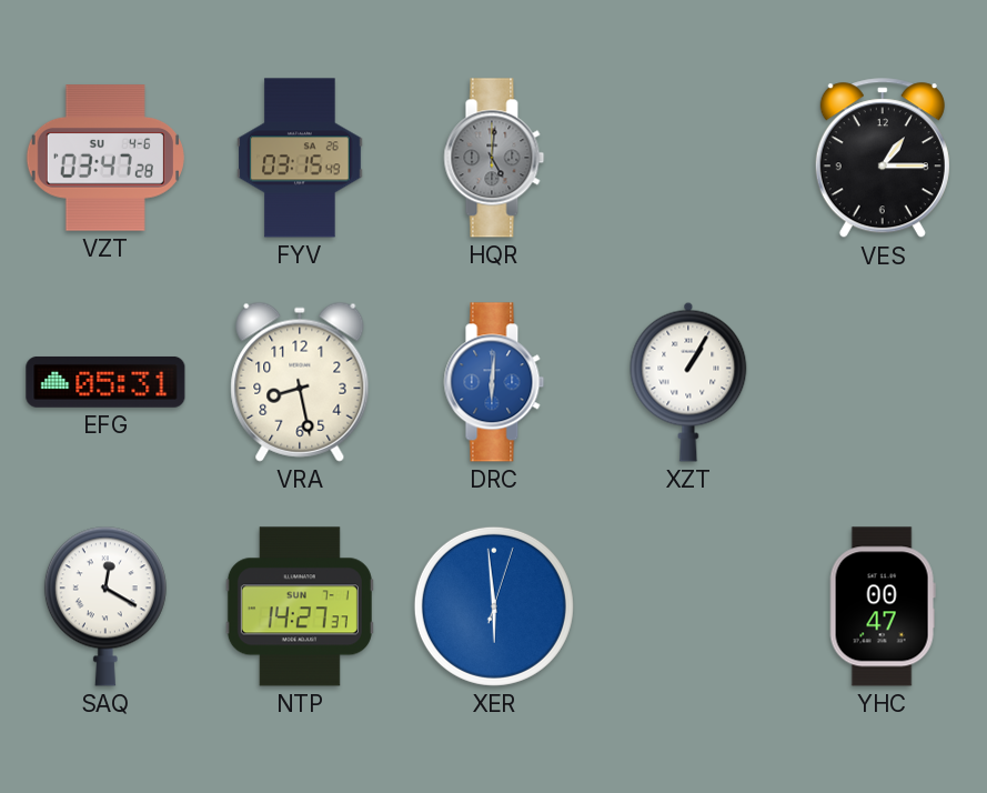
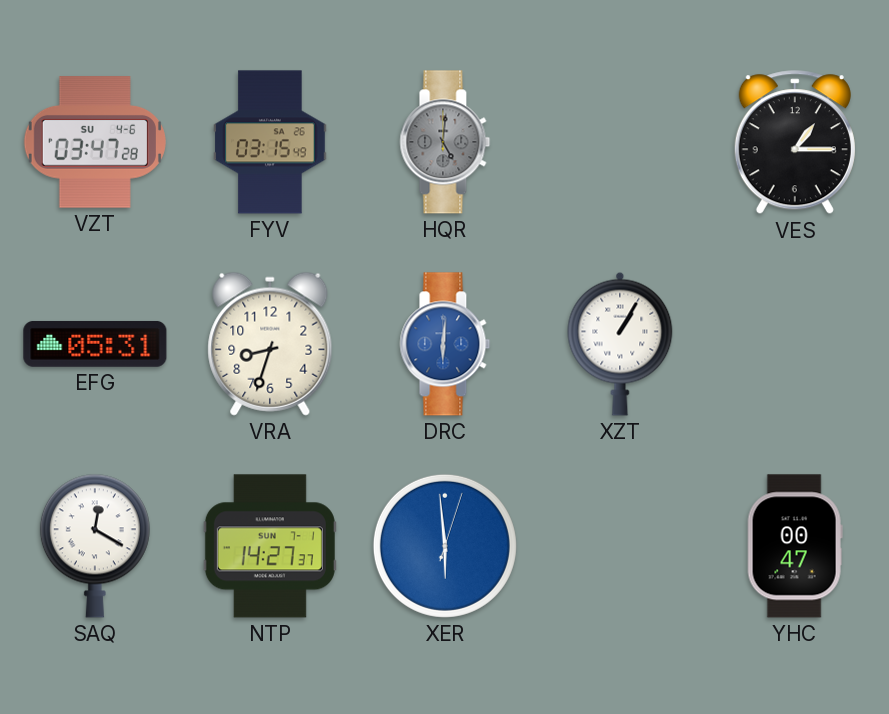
VRA: 8:28 -> 8:33
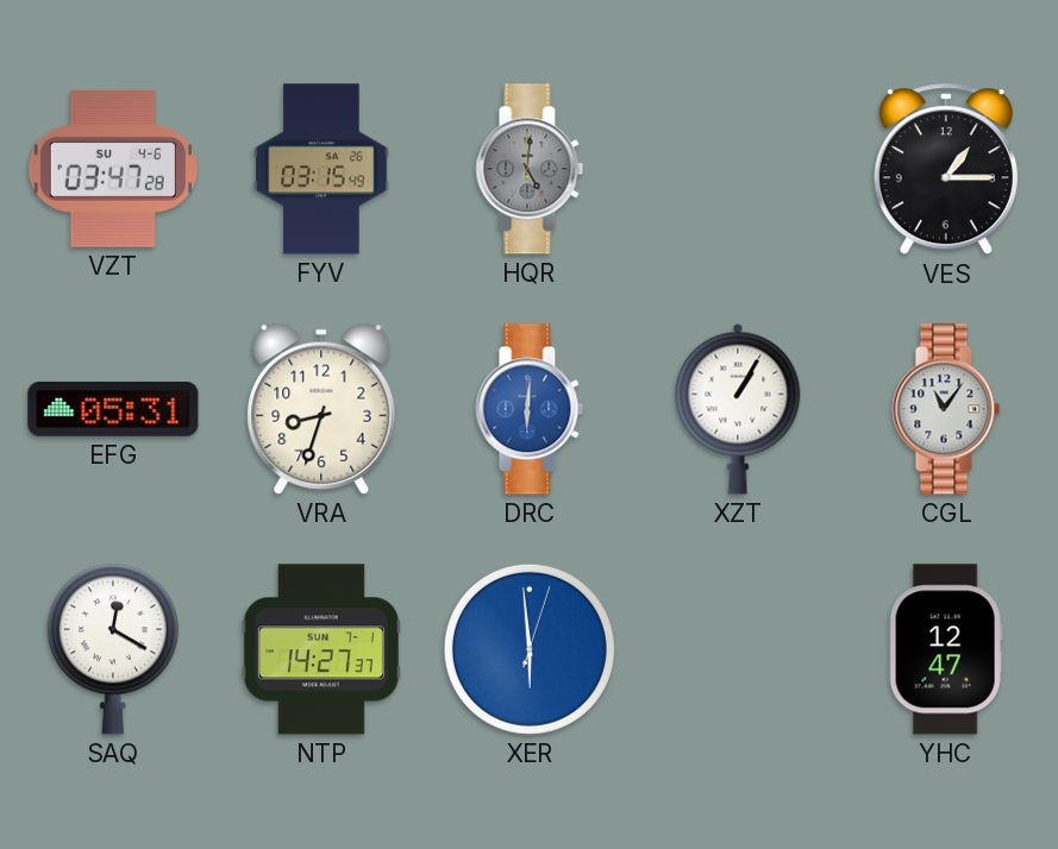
CGL: none -> 11:06
YHC: 00:47 -> 12:47
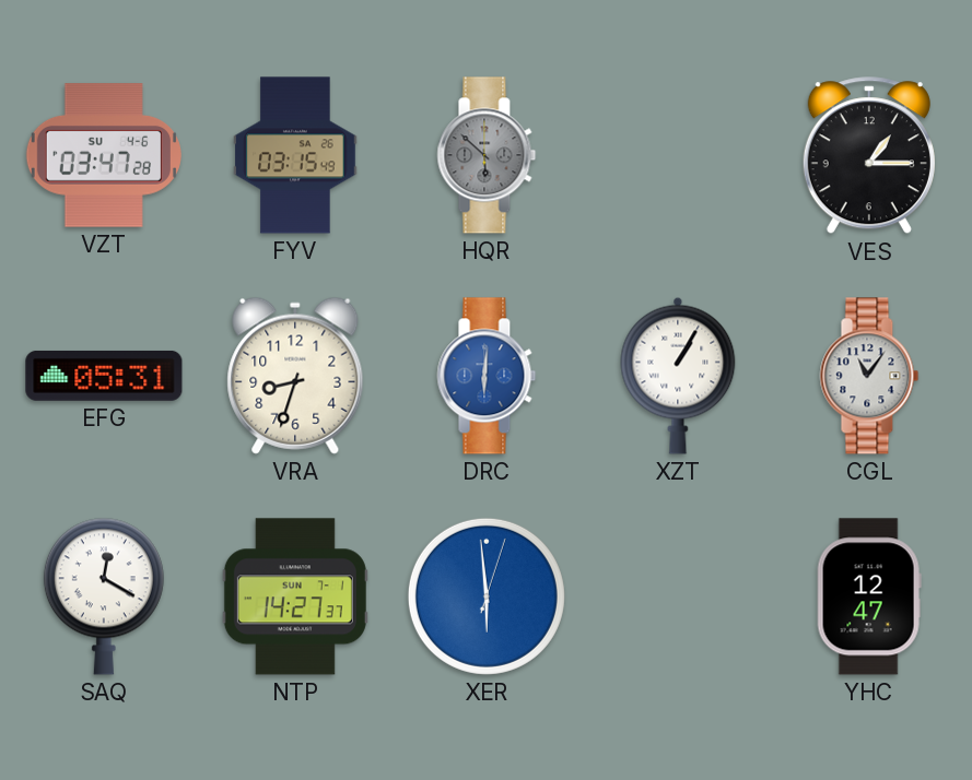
HQR: 5:01 -> 5:52
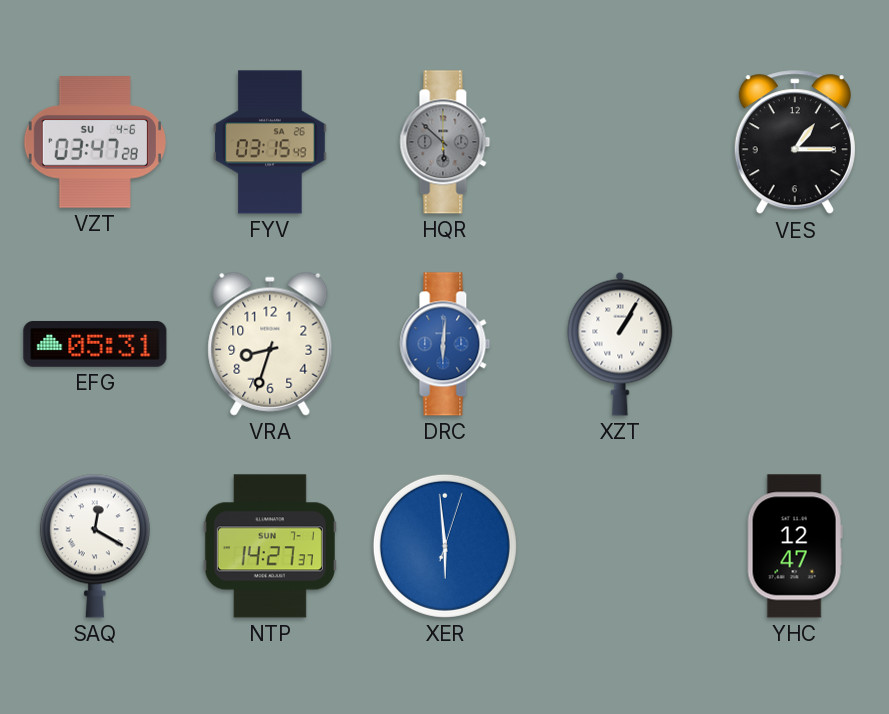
CGL: 11:06 -> none
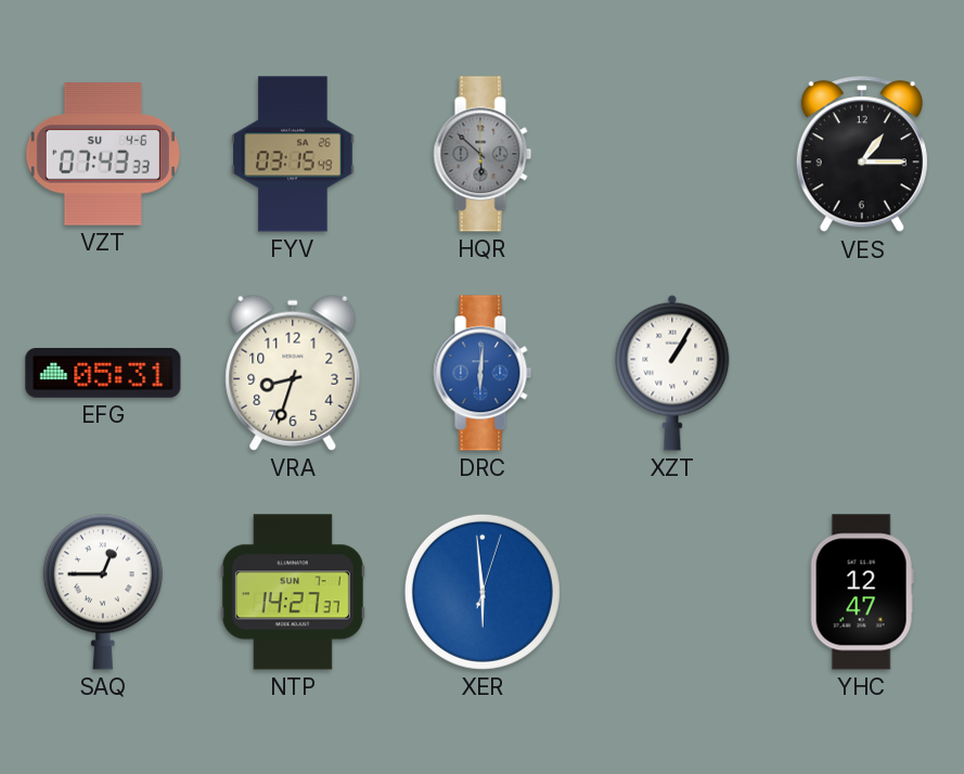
VZT: 03:47 -> 07:43
SAQ: 12:20 -> 12:45
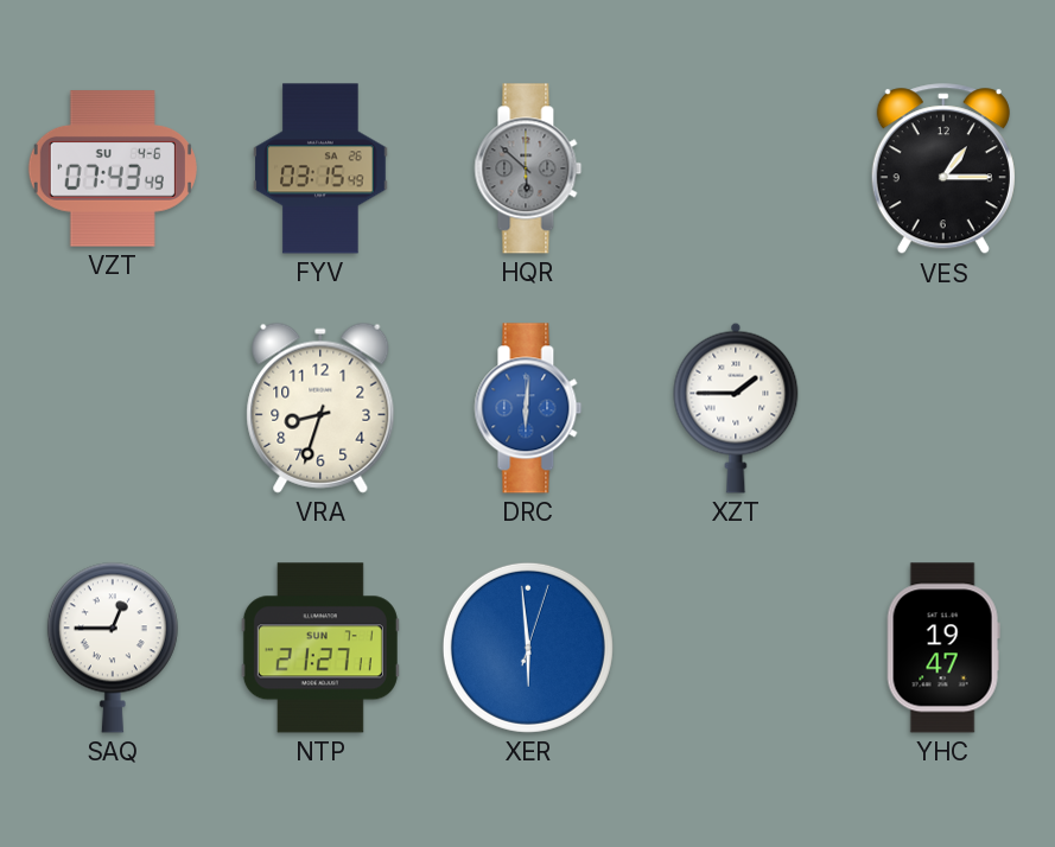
VZT: 07:43:33 -> 07:43:49
EFG: 05:31 -> none
XZT: 1:05 -> 1:45
NTP: 14:27 -> 21:27
YHC: 12:47 -> 19:47
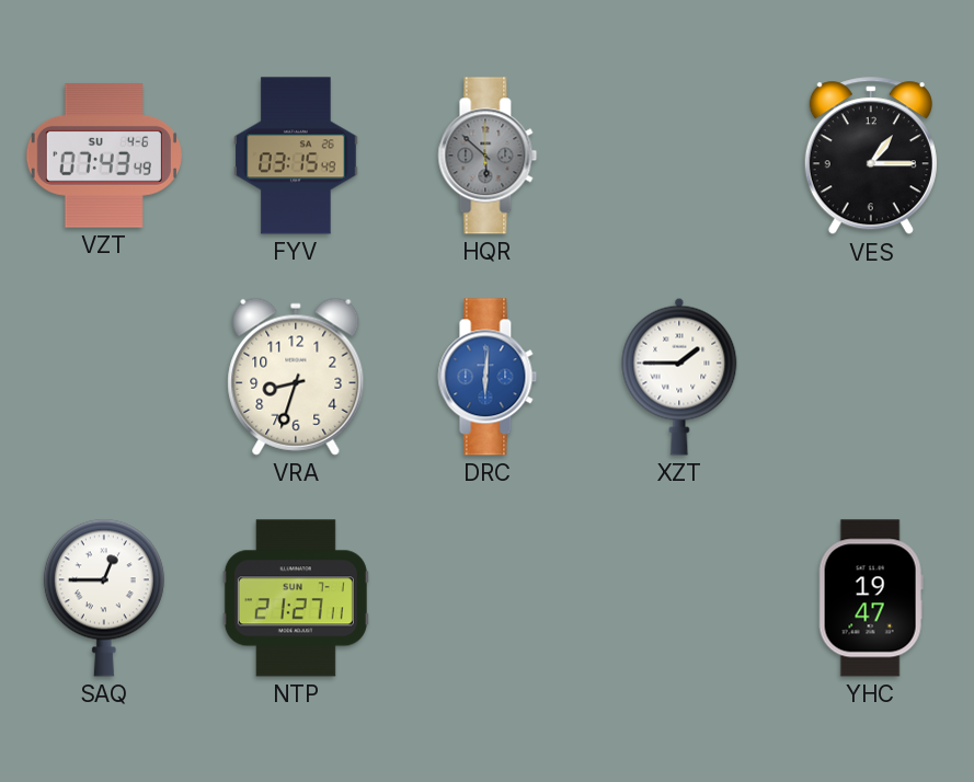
XER: 5:59 -> none
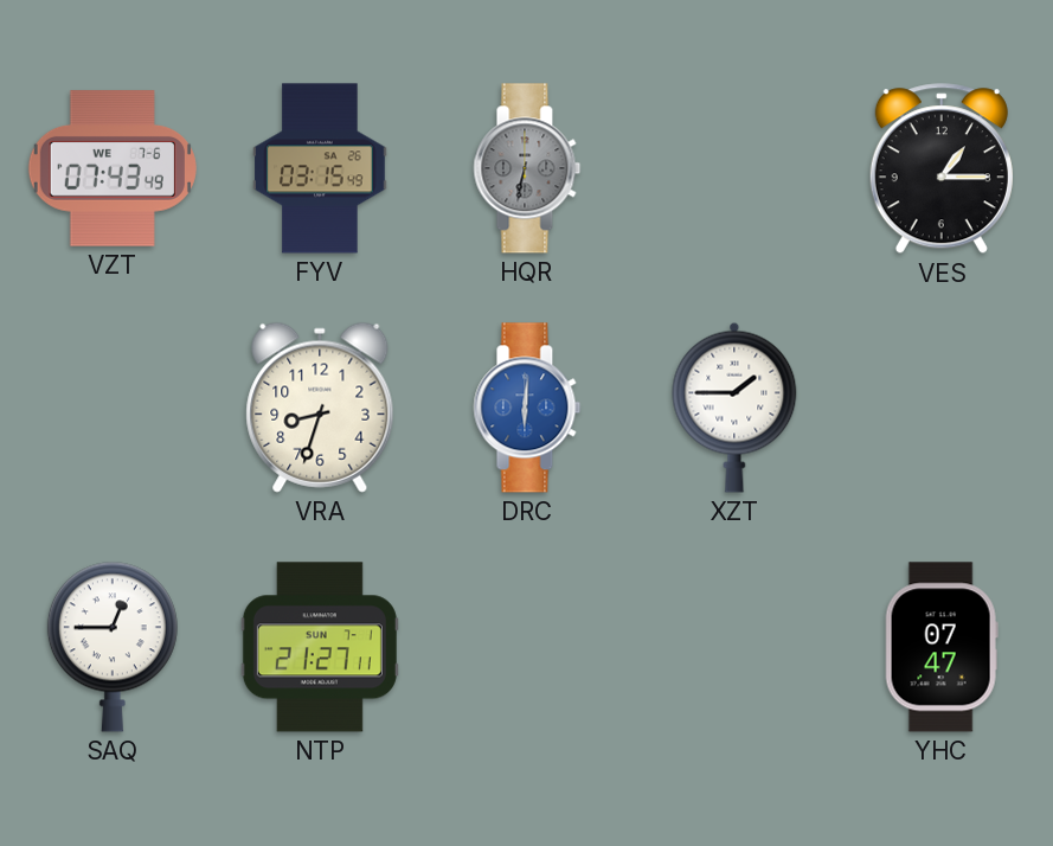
VZT date: SU 4-6 -> WE 7-6
HQR: 5:52 -> 6:32
YHC: 19:47 -> 07:47
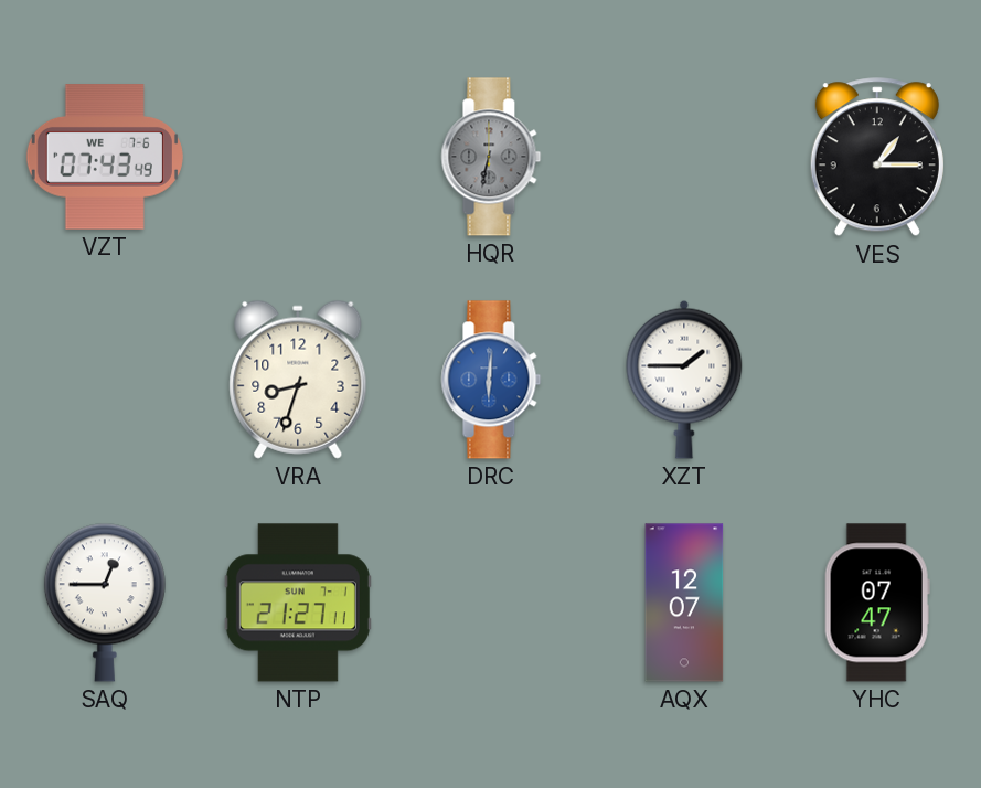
FYV: 03:15 -> none
AQX: none -> 12:07
